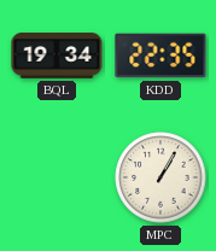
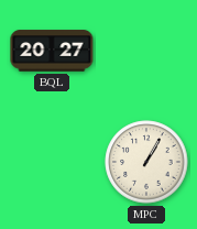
BQL: 19:34 -> 20:27
KDD: 22:35 -> none
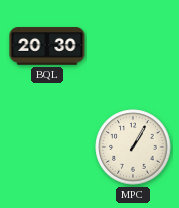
BQL: 20:27 -> 20:30
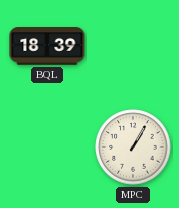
BQL: 20:30 -> 18:39
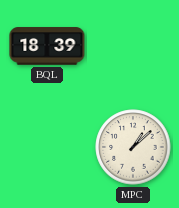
MPC: 1:05 -> 1:08
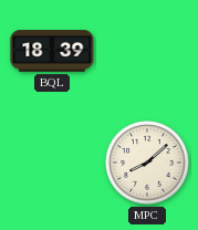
MPC: 1:08 -> 8:08
